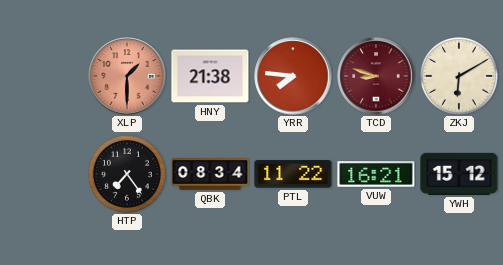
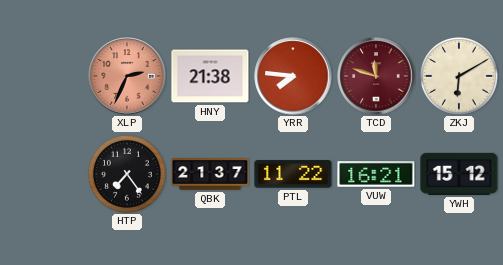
XLP: 1:30 -> 2:34
TCD: 8:48 -> 11:48
QBK: 08:34 -> 21:37
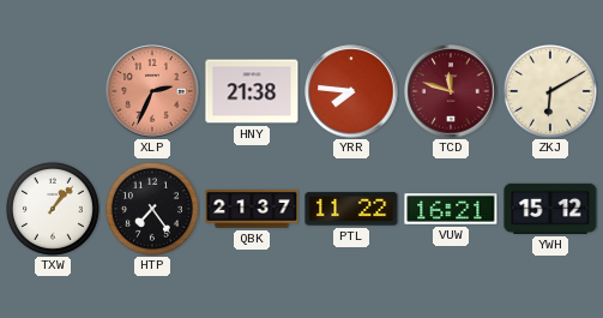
TXW: none -> 1:07
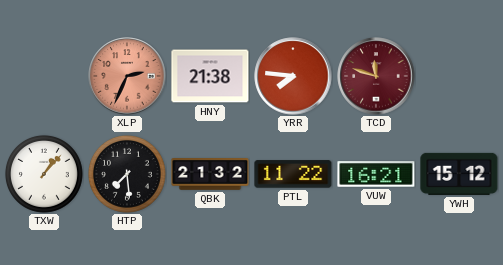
ZKJ: 6:10 -> none
HTP: 7:24 -> 7:29
QBK: 21:37 -> 21:32
